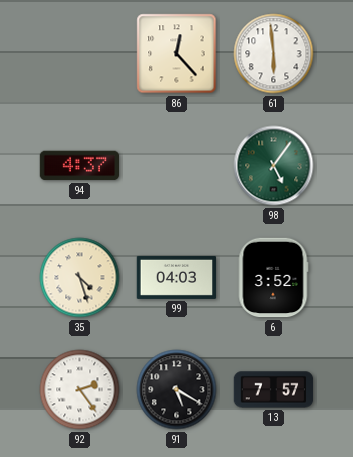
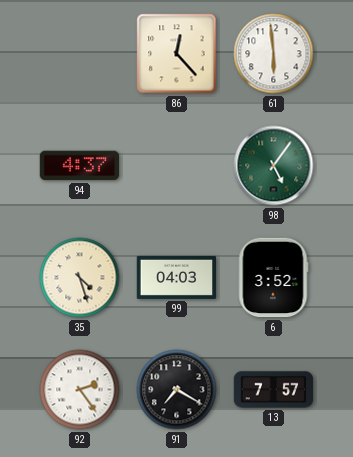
91: 5:20 -> 7:20
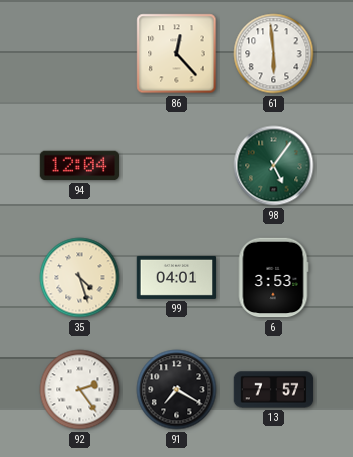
94: 4:37 -> 12:04
99: 04:03 -> 04:01
6: 3:52 -> 3:53
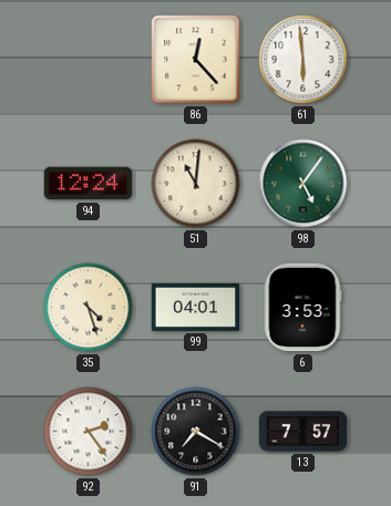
94: 12:04 -> 12:24
51: none -> 11:01
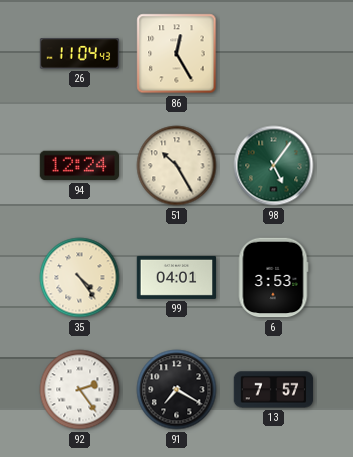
26: none -> 11:04
86: 12:23 -> 12:25
61: 5:59 -> none
51: 11:01 -> 10:25
35: 4:27 -> 4:24
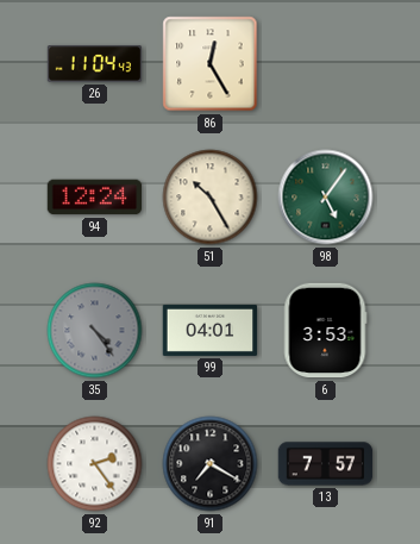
35 dial: cream -> grey
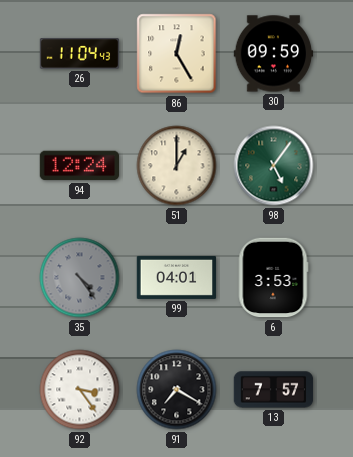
30: none -> 09:59
51: 10:25 -> 1:00
92: 2:24 -> 3:24
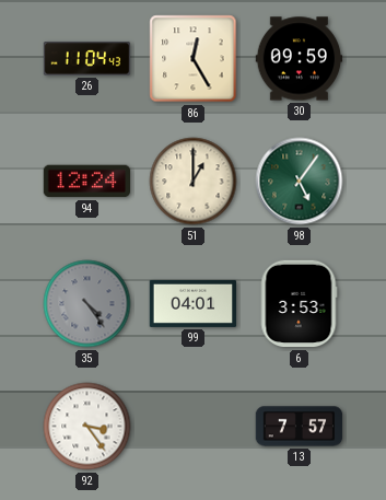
91: 7:20 -> none
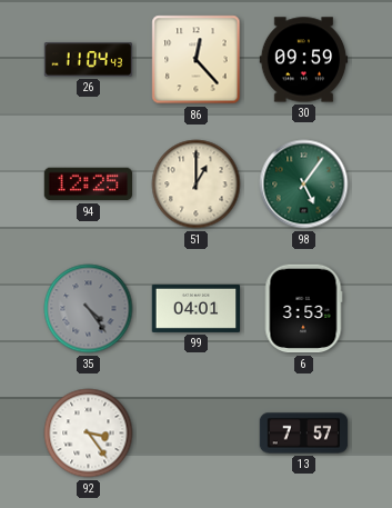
86: 12:25 -> 12:23
94: 12:24 -> 12:25
